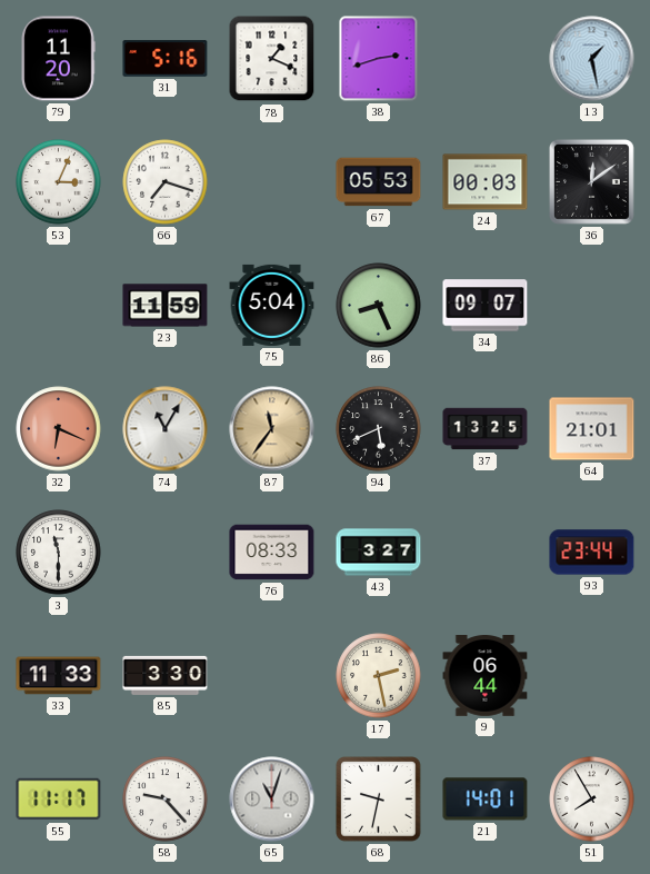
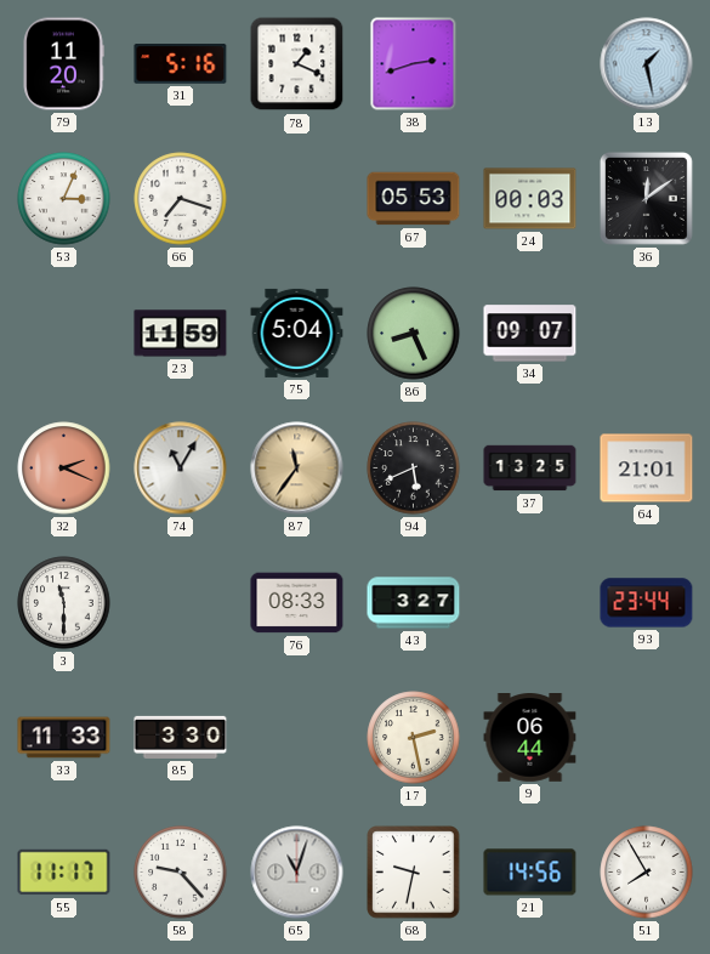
32: 6:19 -> 2:19
21: 14:01 -> 14:56
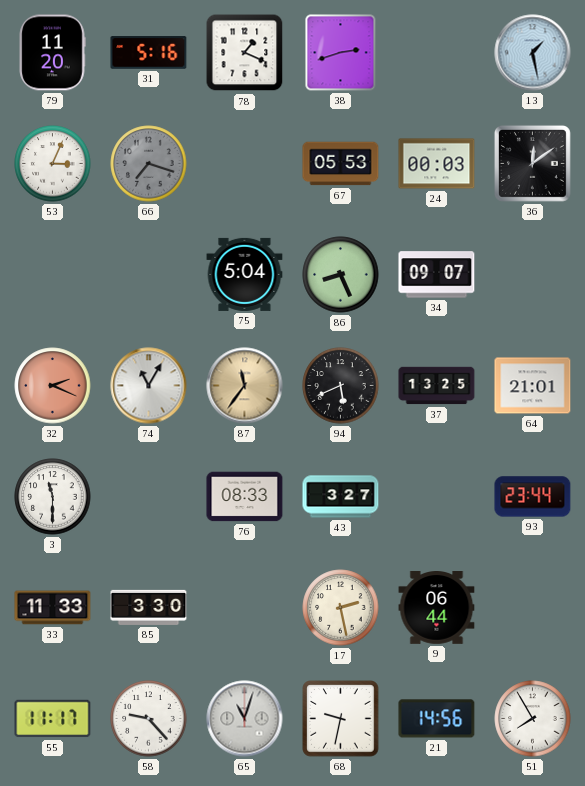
66 dial: white -> grey
23: 11:59 -> none
